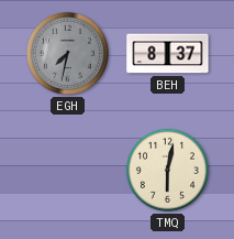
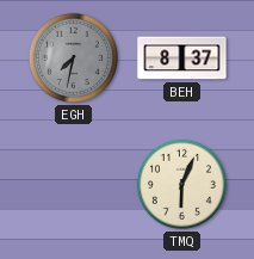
TMQ: 6:02 -> 6:04
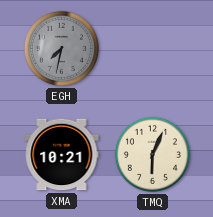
BEH: 8:37 -> none
XMA: none -> 10:21
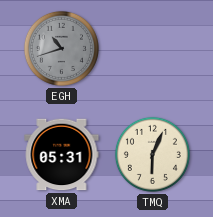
EGH: 7:32 -> 10:42
XMA: 10:21 -> 05:31
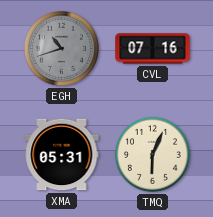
CVL: none -> 07:16
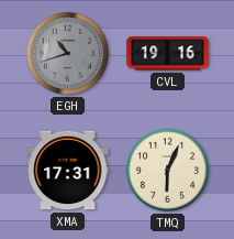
CVL: 07:16 -> 19:16
XMA: 05:31 -> 17:31
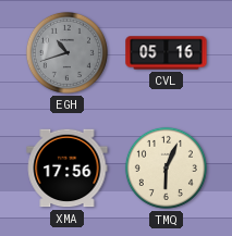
CVL: 19:16 -> 05:16
XMA: 17:31 -> 17:56
